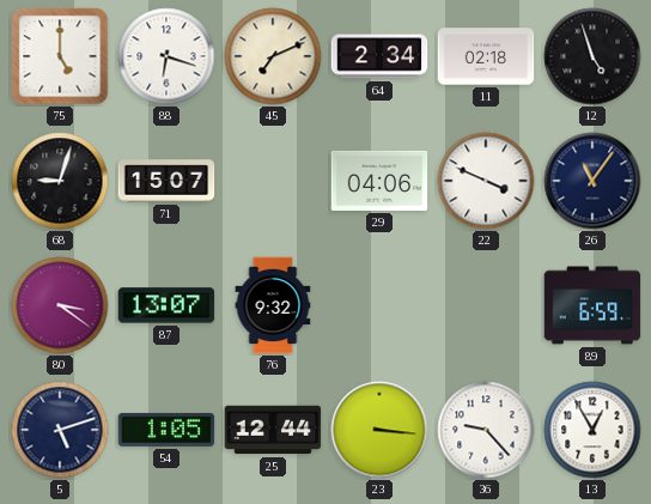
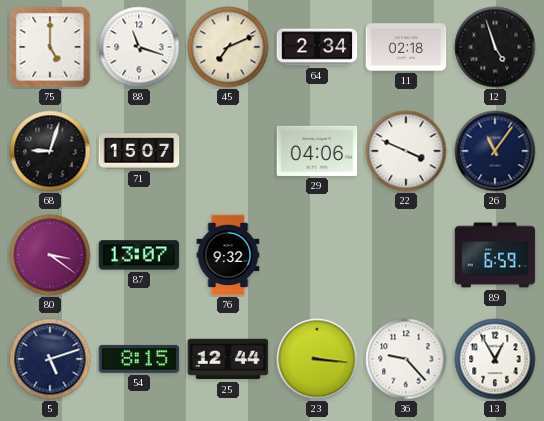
88: 6:18 -> 11:18
54: 1:05 -> 8:15
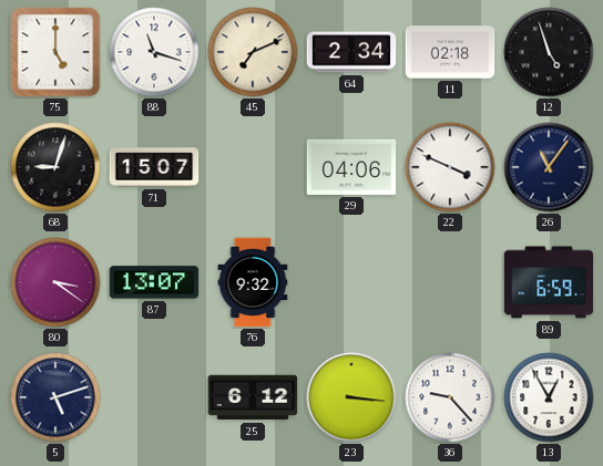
54: 8:15 -> none
25: 12:44 -> 6:12
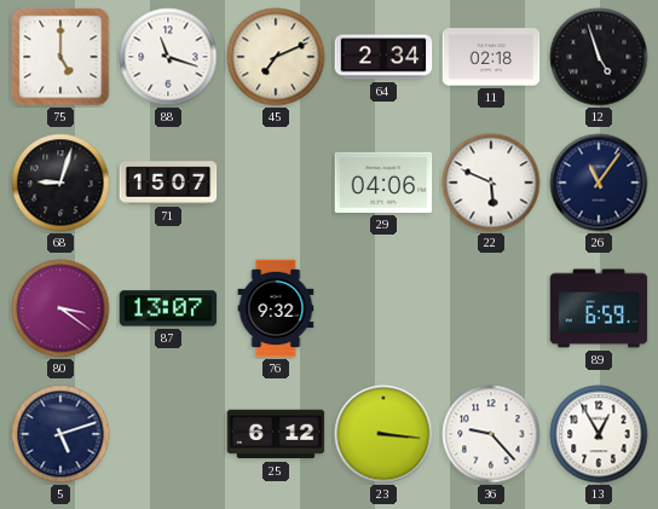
22: 3:49 -> 5:49
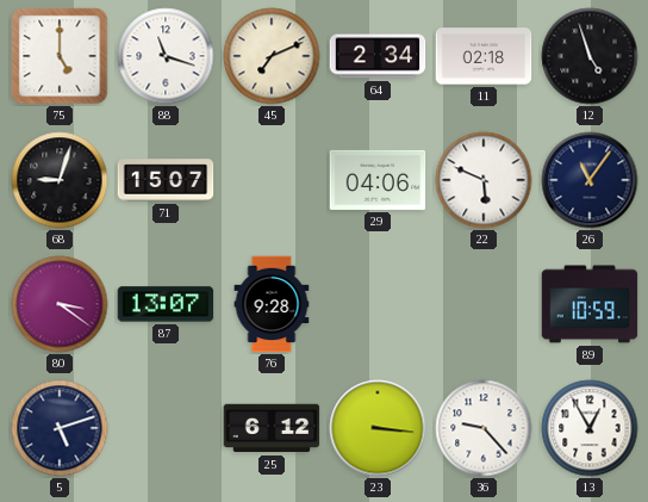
76: 9:32 -> 9:28
89: 6:59 -> 10:59
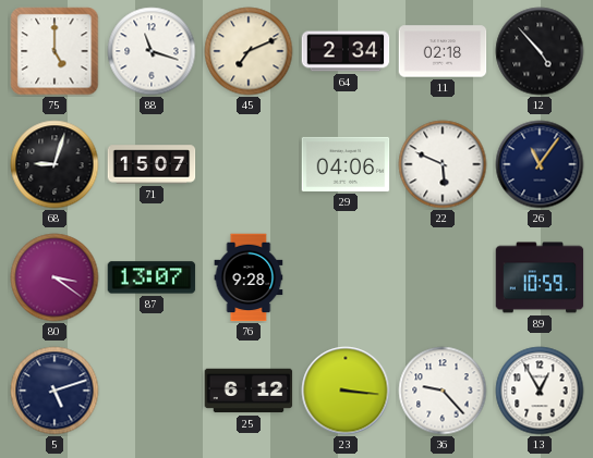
12: 4:57 -> 4:53
